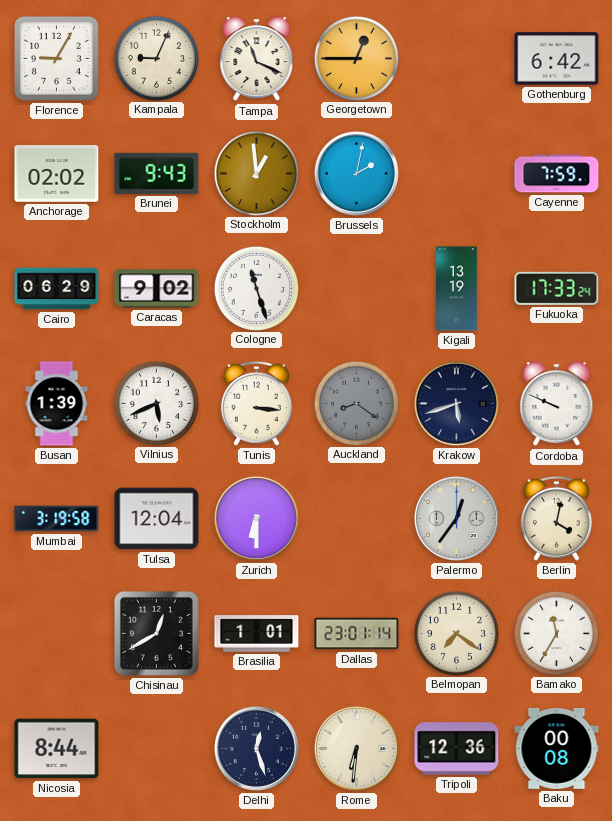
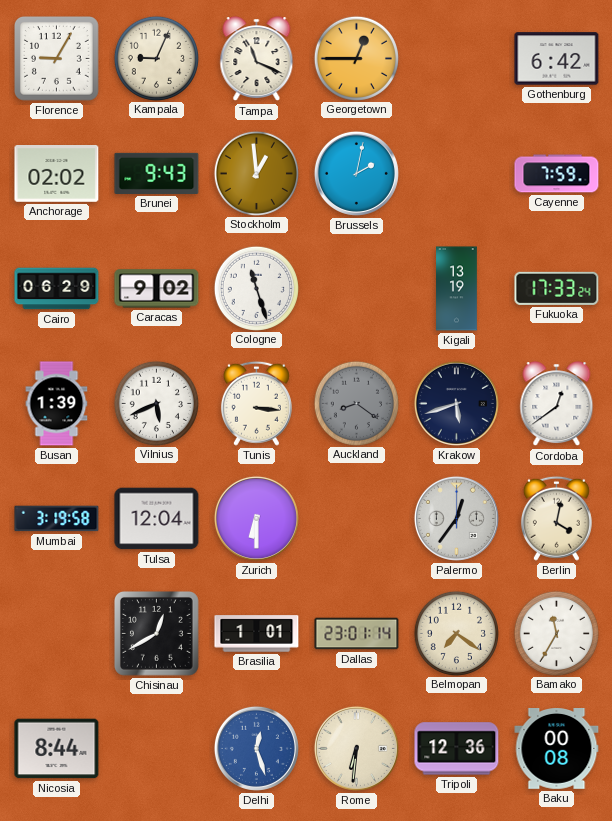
Cordoba: 9:49 -> 12:39
Delhi dial: navy -> blue
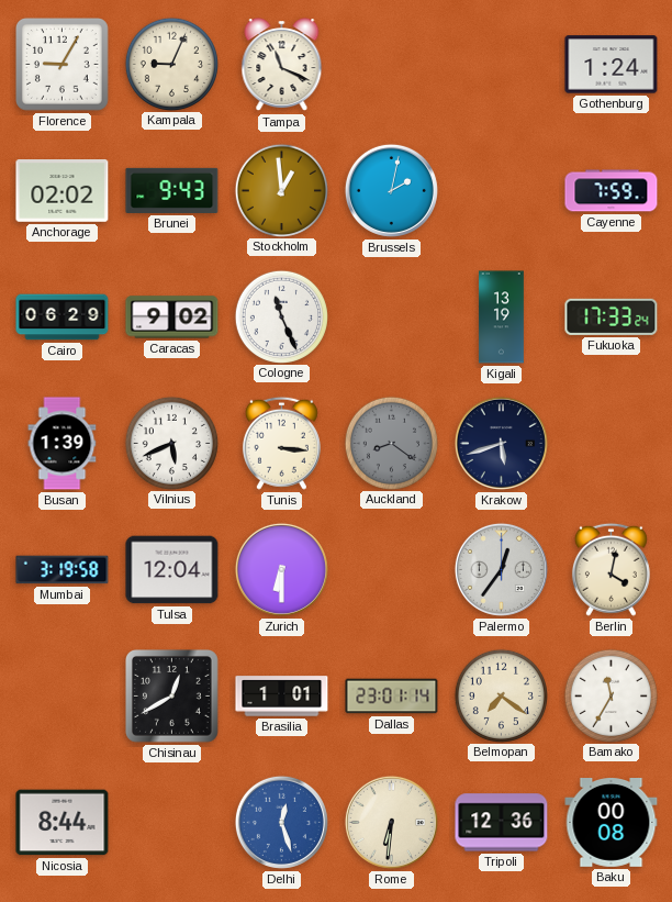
Georgetown: 12:45 -> none
Gothenburg: 6:42 -> 1:24
Cologne: 11:27 -> 11:26
Cordoba: 12:39 -> none
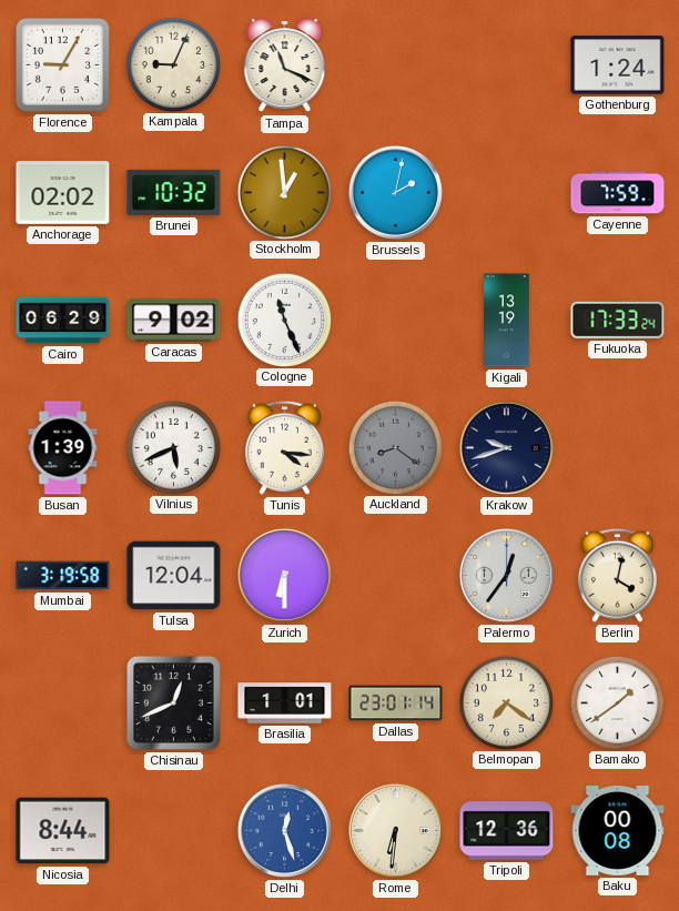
Brunei: 9:43 -> 10:32
Tunis: 3:16 -> 4:16
Krakow: 5:42 -> 9:42
Chisinau: 12:40 -> 12:41
Bamako: 11:35 -> 1:39
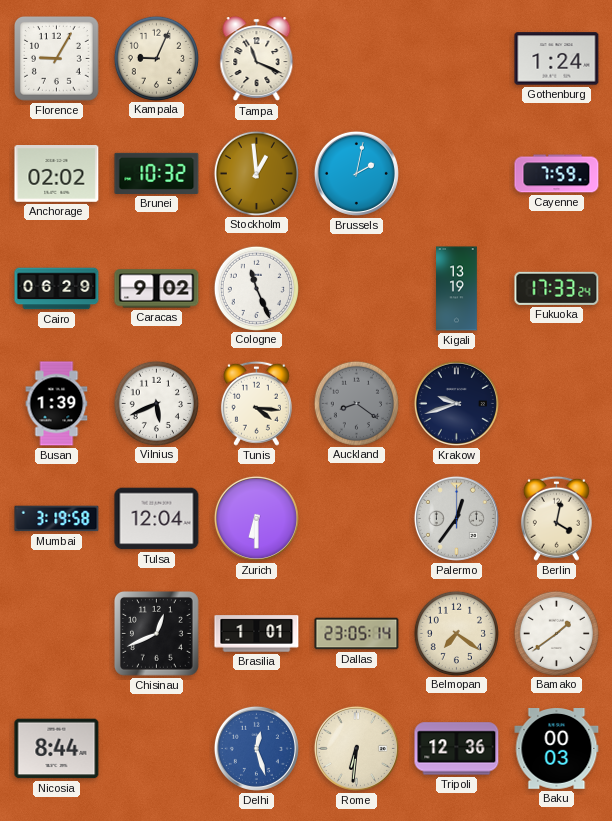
Dallas: 23:01 -> 23:05
Baku: 00:08 -> 00:03
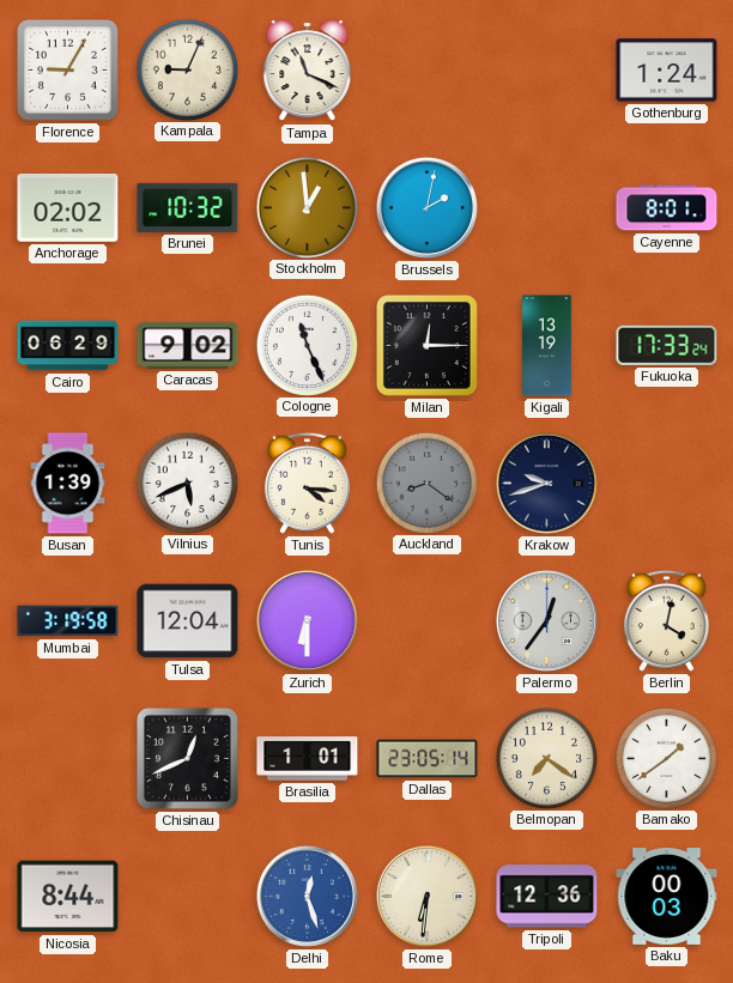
Cayenne: 7:59 -> 8:01
Milan: none -> 12:15
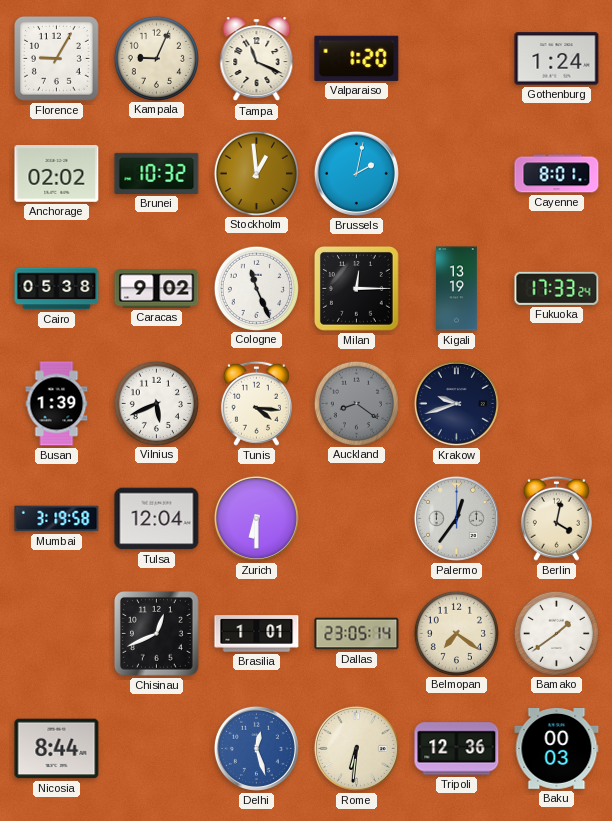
Valparaiso: none -> 1:20
Cairo: 06:29 -> 05:38
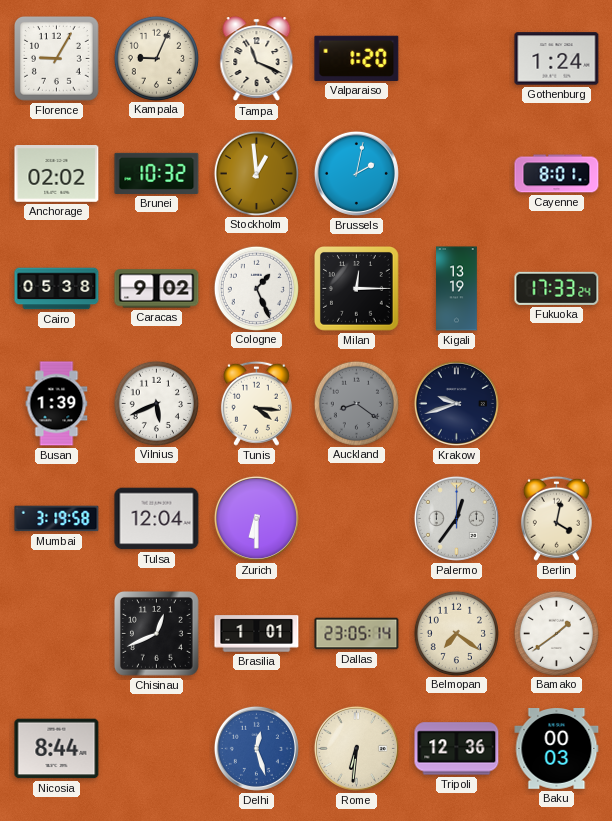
Cologne: 11:26 -> 1:26
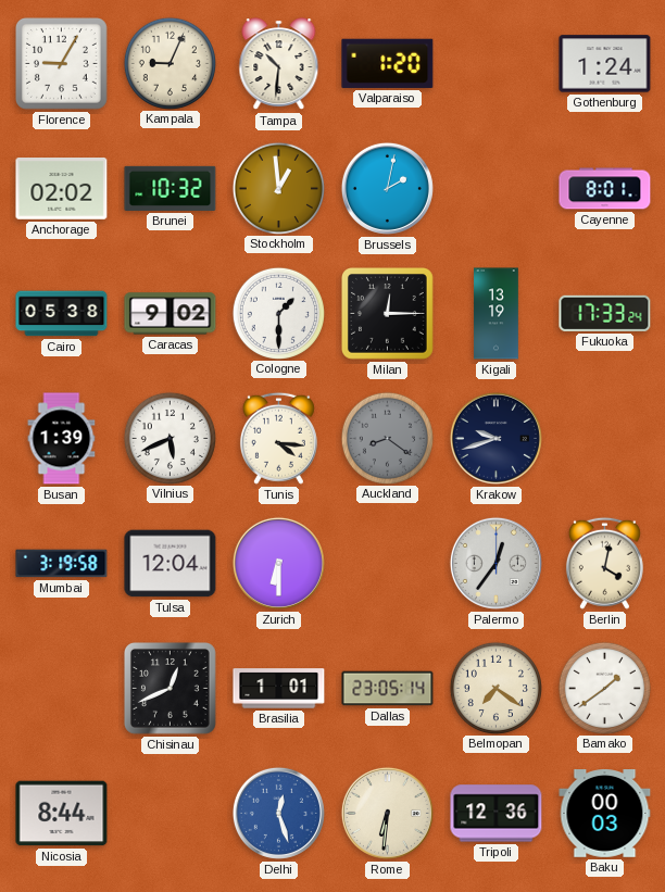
Tampa: 11:19 -> 10:31
Cologne: 1:26 -> 1:30
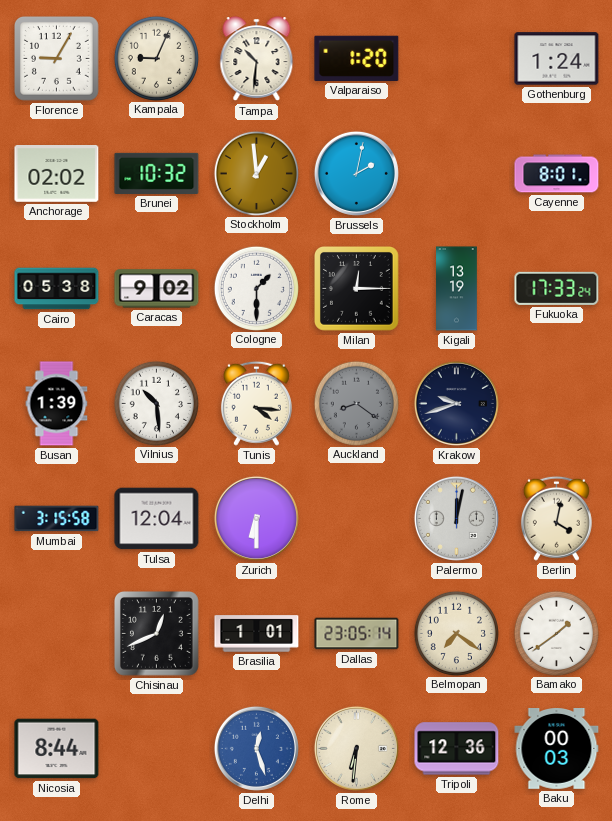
Vilnius: 5:41 -> 10:29
Mumbai: 3:19 -> 3:15
Palermo: 12:36 -> 12:02
